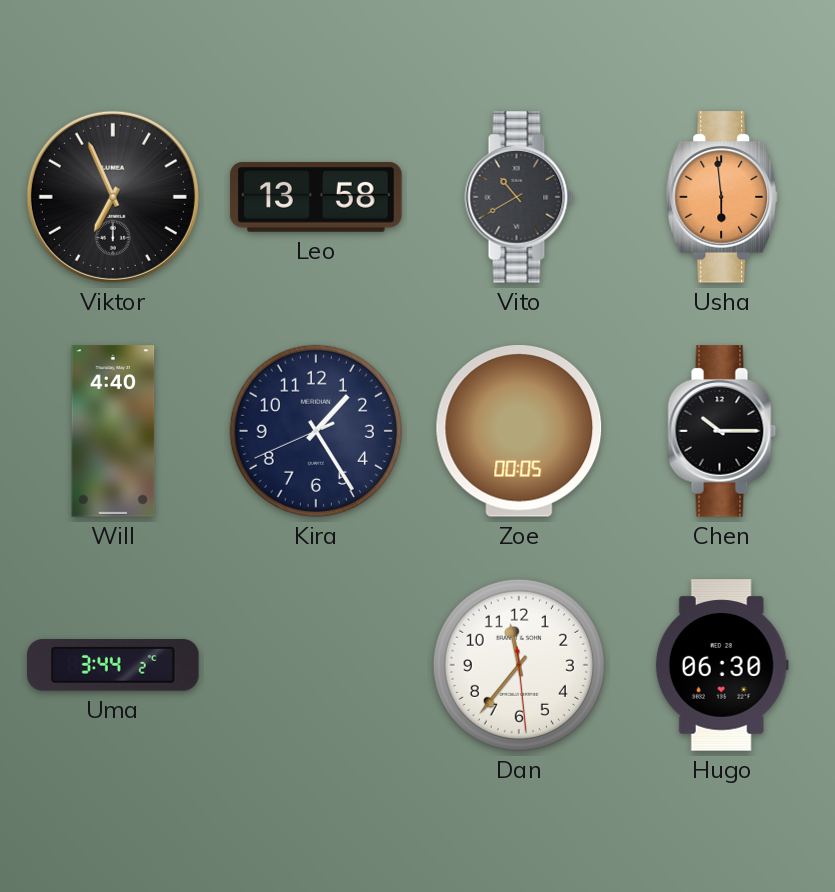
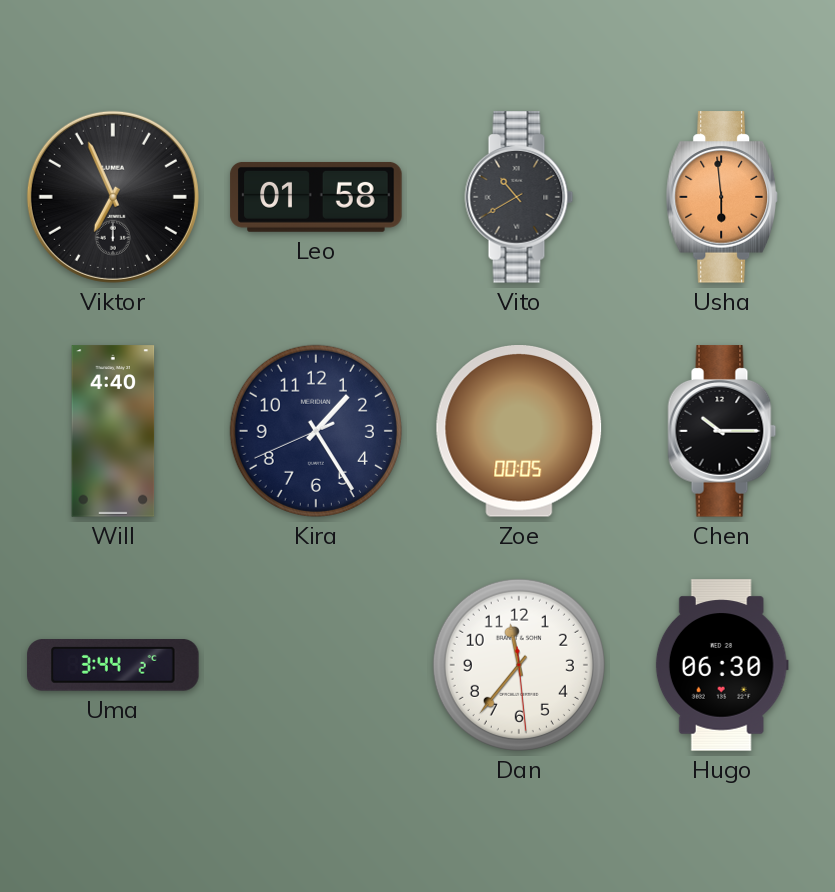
Leo: 13:58 -> 01:58
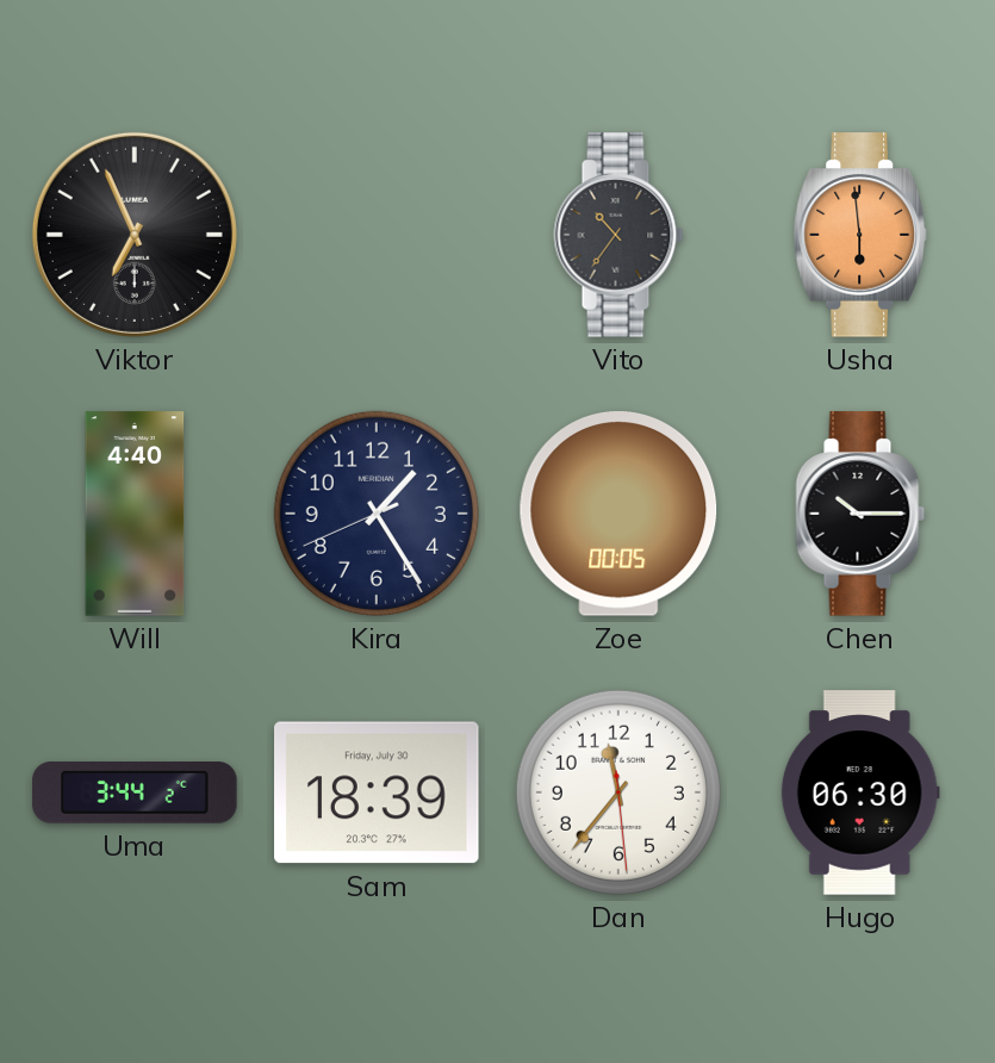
Leo: 01:58 -> none
Vito: 10:40 -> 10:36
Sam: none -> 18:39
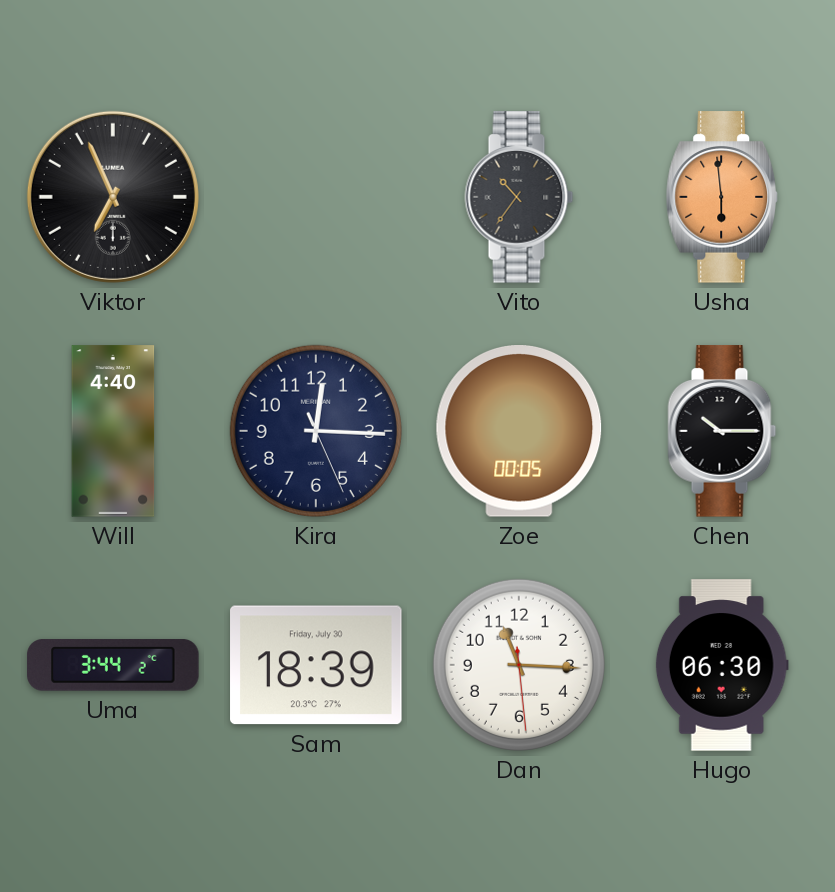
Kira: 1:24 -> 12:15
Dan: 11:36 -> 11:15
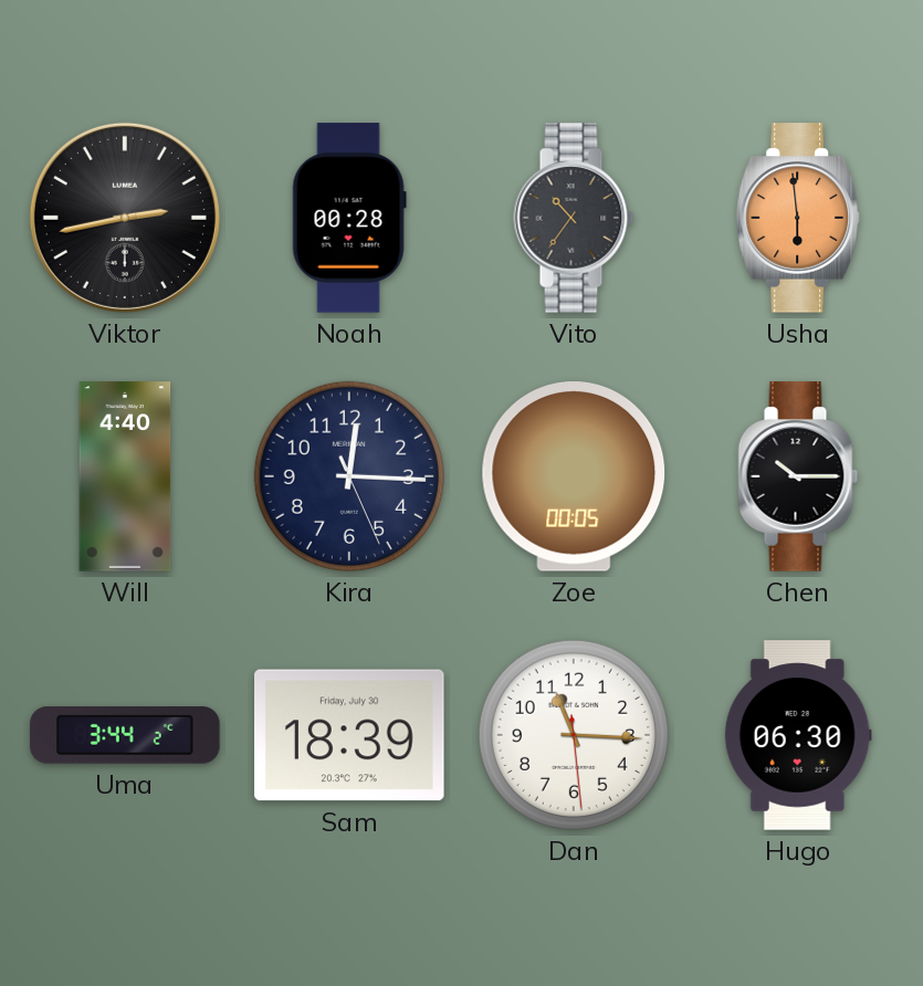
Viktor: 6:56 -> 2:43
Noah: none -> 00:28
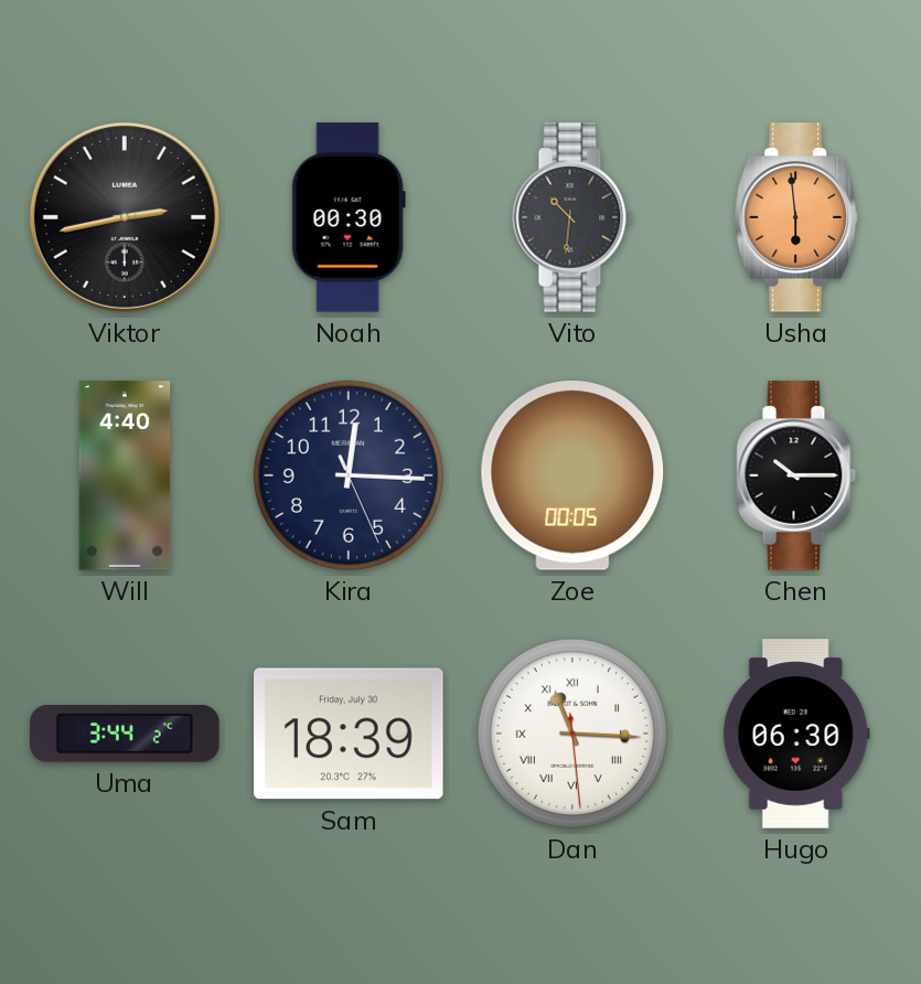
Noah: 00:28 -> 00:30
Vito: 10:36 -> 10:31
Dan numerals: Arabic -> Roman
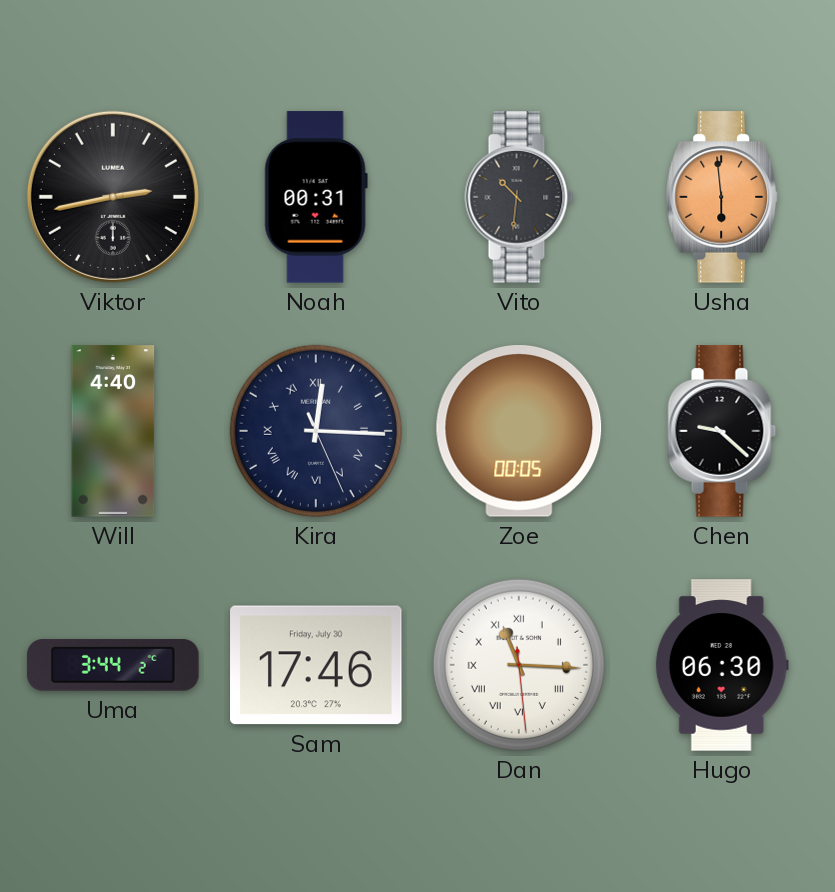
Noah: 00:30 -> 00:31
Kira numerals: Arabic -> Roman
Chen: 10:15 -> 9:22
Sam: 18:39 -> 17:46
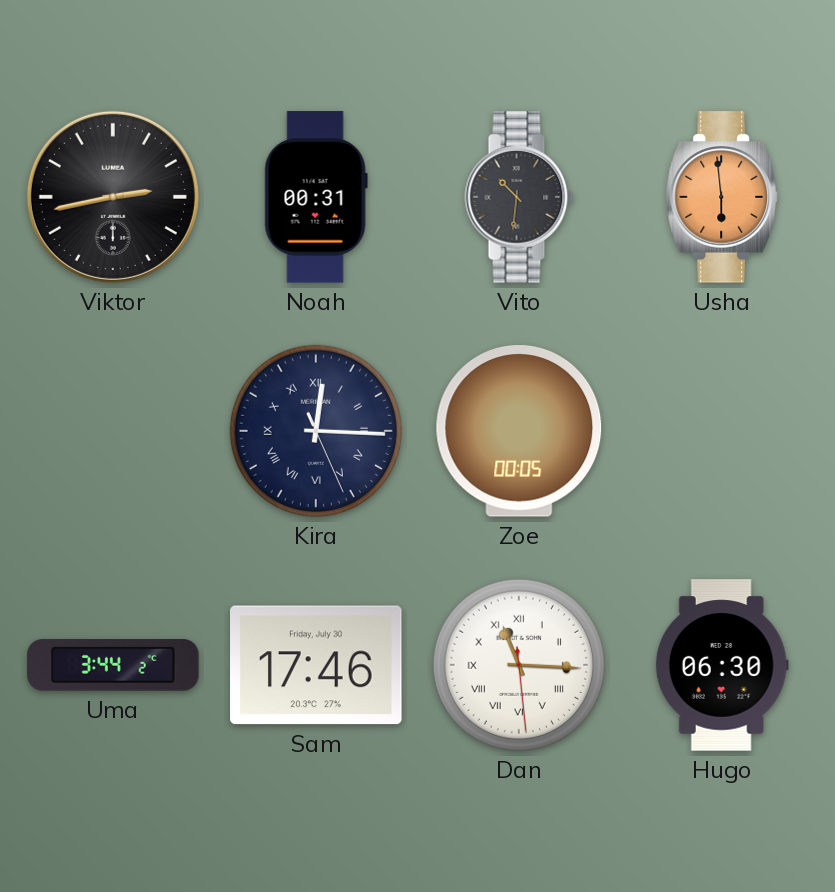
Will: 4:40 -> none
Chen: 9:22 -> none
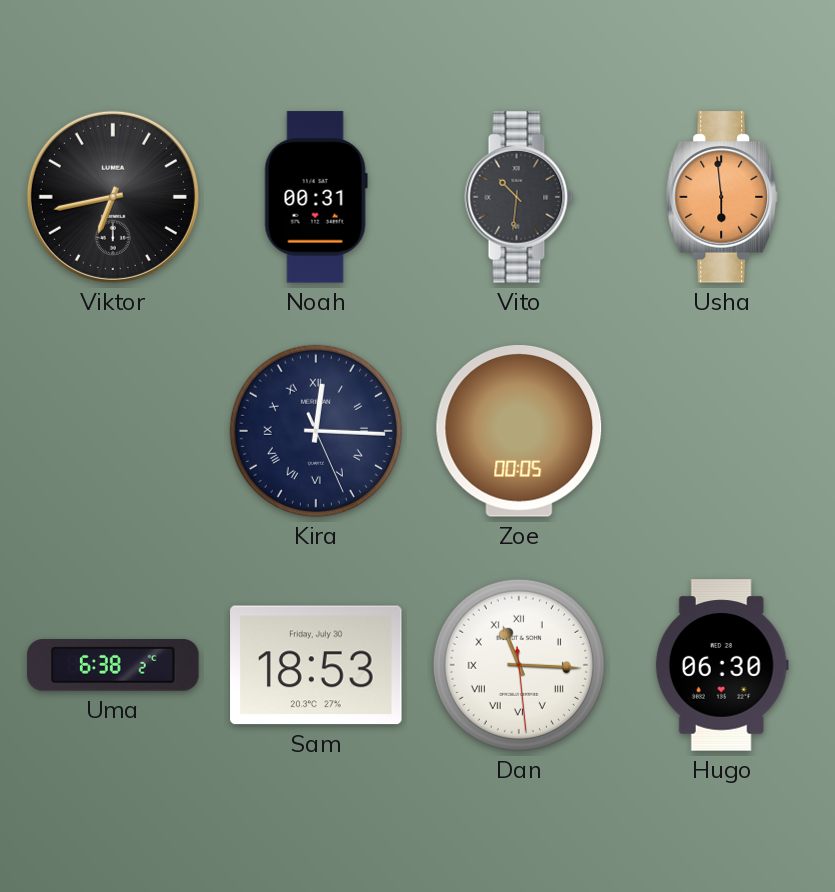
Viktor: 2:43 -> 6:43
Uma: 3:44 -> 6:38
Sam: 17:46 -> 18:53
